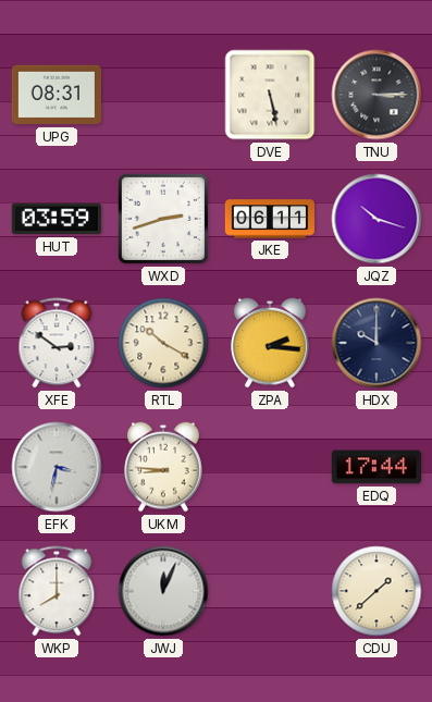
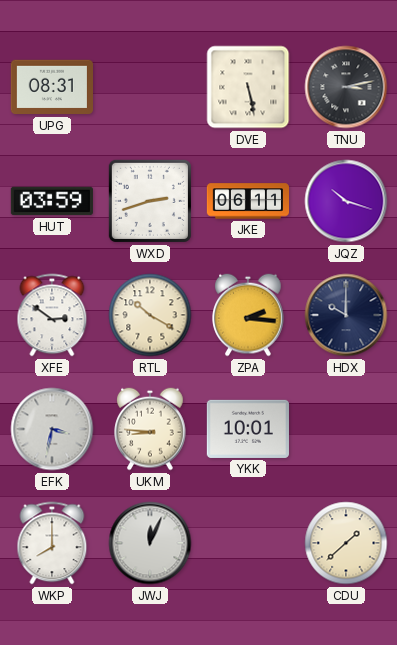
TNU: 3:15 -> 3:13
YKK: none -> 10:01
EDQ: 17:44 -> none
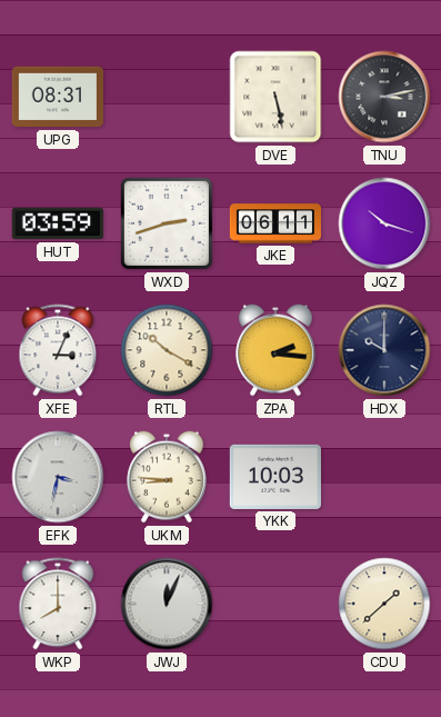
XFE: 2:51 -> 3:04
YKK: 10:01 -> 10:03
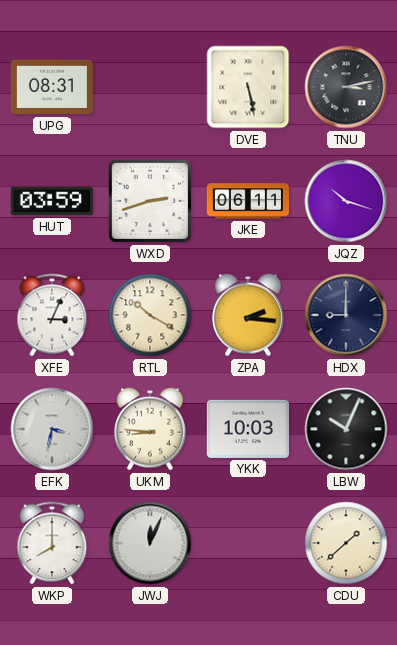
HDX: 10:00 -> 9:00
LBW: none -> 10:04
